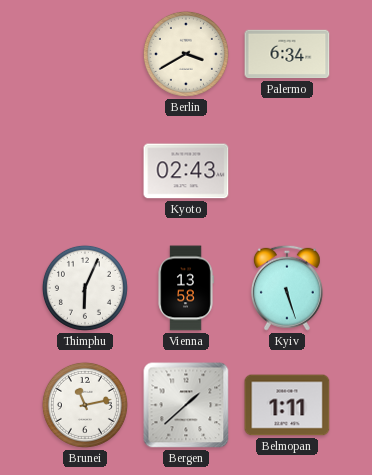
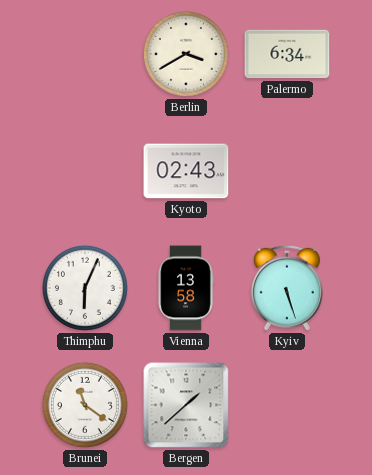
Brunei: 11:13 -> 11:21
Belmopan: 1:11 -> none
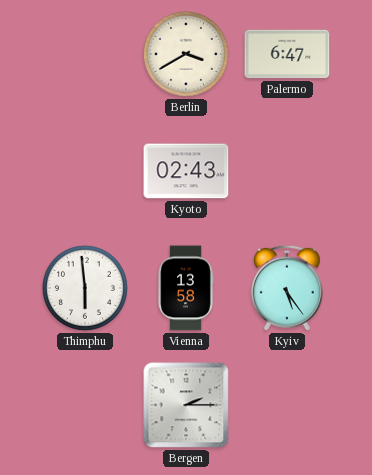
Palermo: 6:34 -> 6:47
Thimphu: 6:04 -> 5:59
Kyiv: 5:27 -> 5:24
Brunei: 11:21 -> none
Bergen: 1:38 -> 2:15
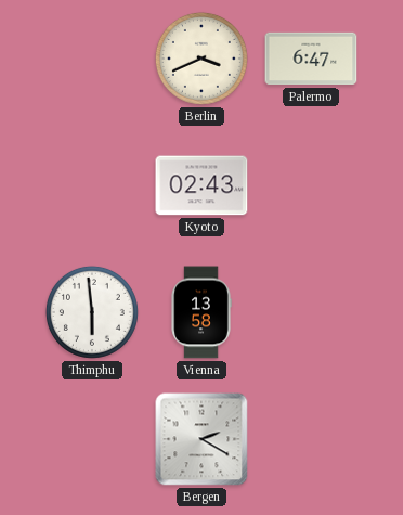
Berlin: 3:40 -> 3:41
Kyiv: 5:24 -> none
Bergen: 2:15 -> 2:20
